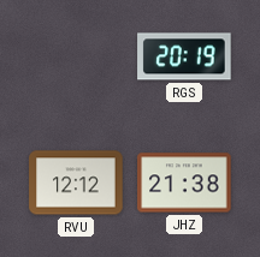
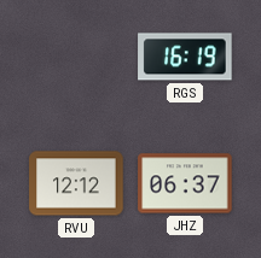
RGS: 20:19 -> 16:19
JHZ: 21:38 -> 06:37
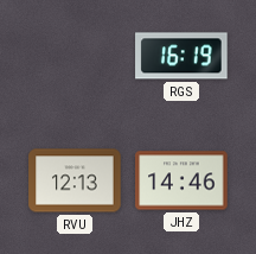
RVU: 12:12 -> 12:13
JHZ: 06:37 -> 14:46
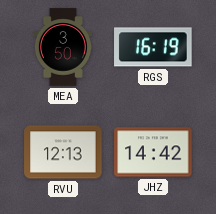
MEA: none -> 3:50
JHZ: 14:46 -> 14:42
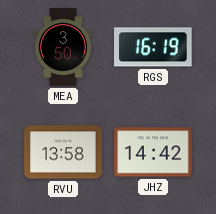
RVU: 12:13 -> 13:58
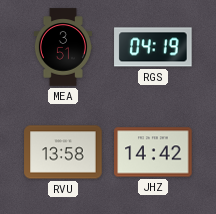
MEA: 3:50 -> 3:51
RGS: 16:19 -> 04:19
